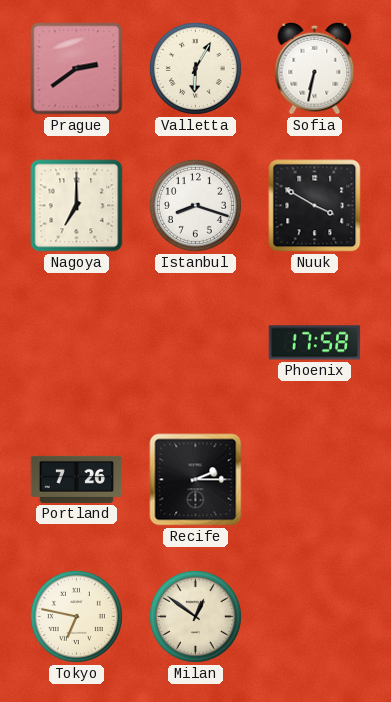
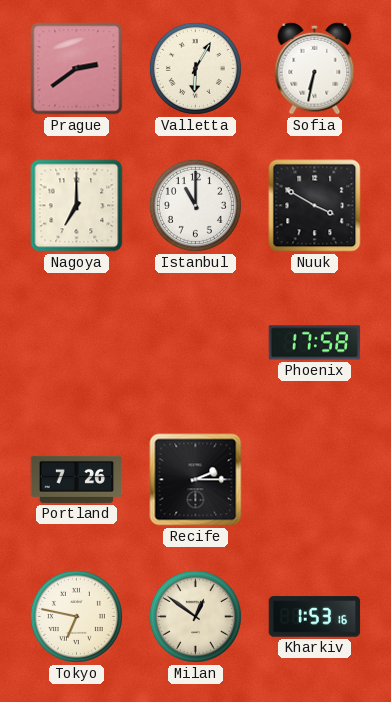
Istanbul: 8:18 -> 11:00
Kharkiv: none -> 1:53
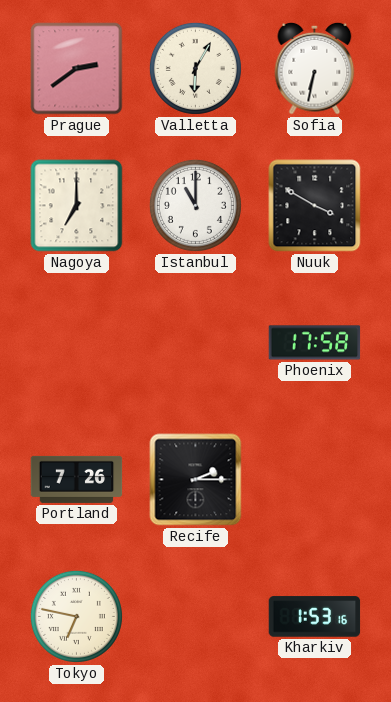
Milan: 12:51 -> none
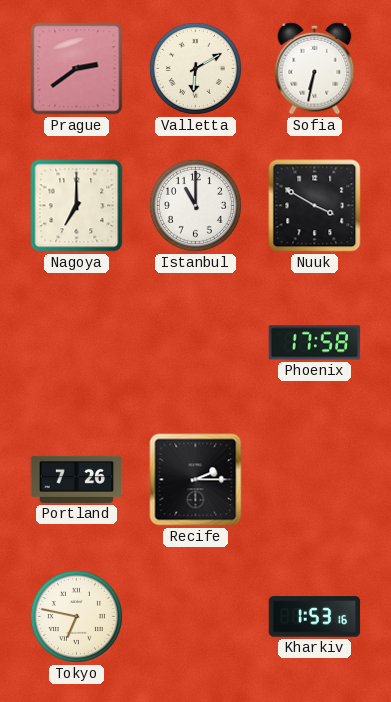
Valletta: 6:05 -> 6:10
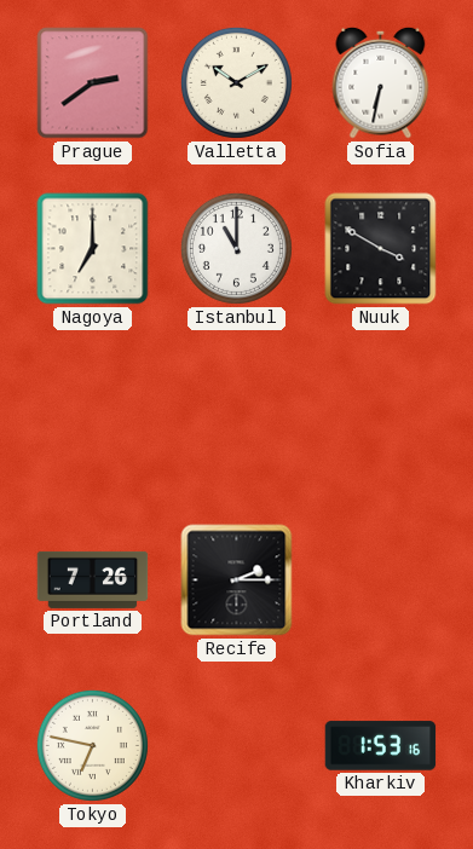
Valletta: 6:10 -> 10:10
Phoenix: 17:58 -> none
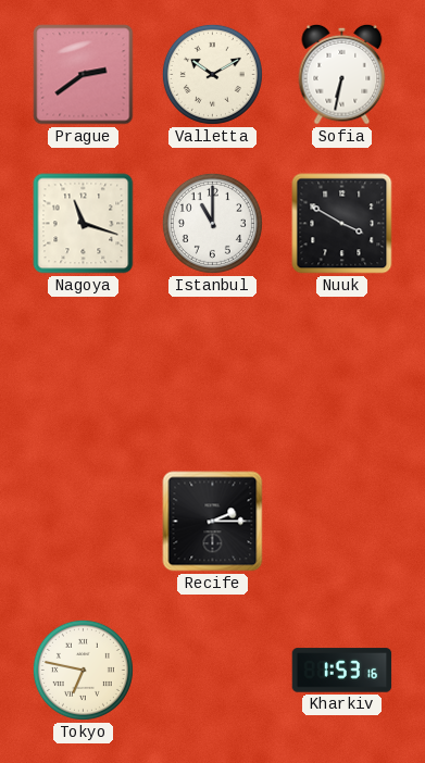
Nagoya: 7:00 -> 11:18
Portland: 7:26 -> none
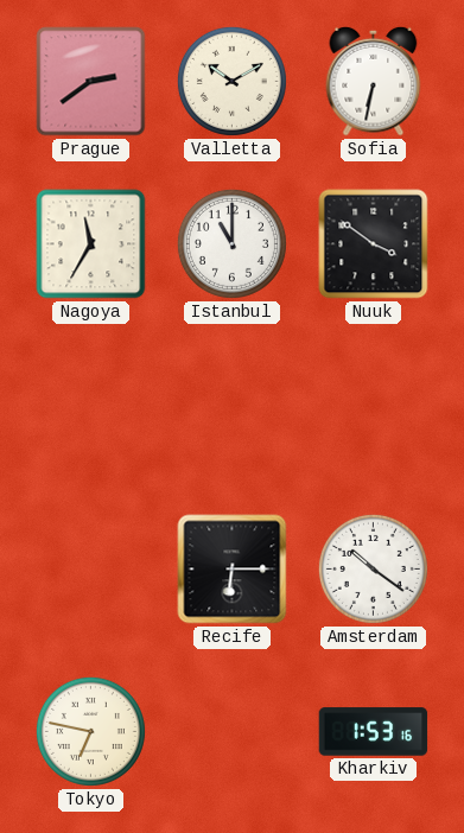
Nagoya: 11:18 -> 11:35
Nuuk: 3:50 -> 3:51
Recife: 2:15 -> 6:15
Amsterdam: none -> 10:21
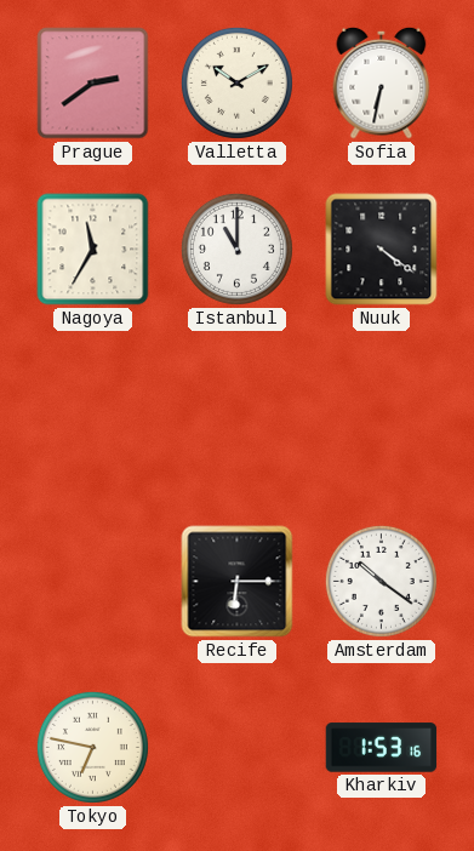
Nuuk: 3:51 -> 4:21
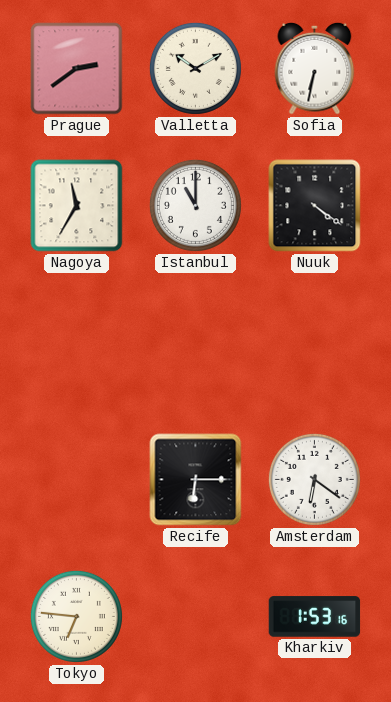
Amsterdam: 10:21 -> 6:21
Tokyo: 6:47 -> 6:46
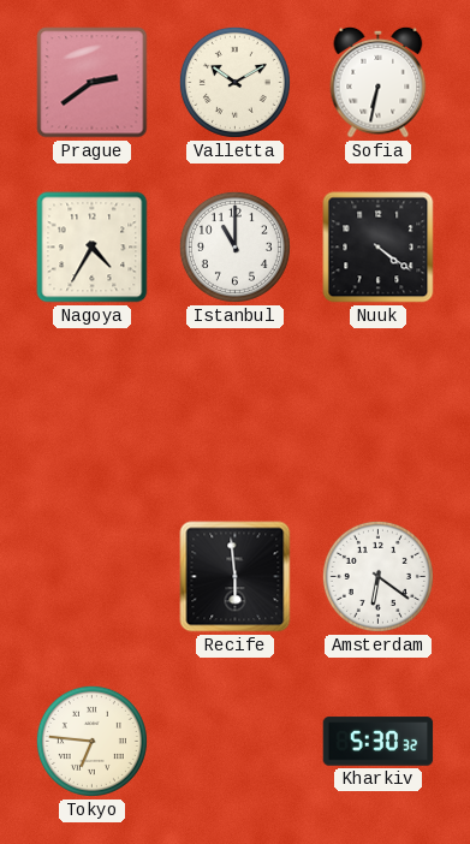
Nagoya: 11:35 -> 4:35
Recife: 6:15 -> 5:59
Kharkiv: 1:53 -> 5:30
